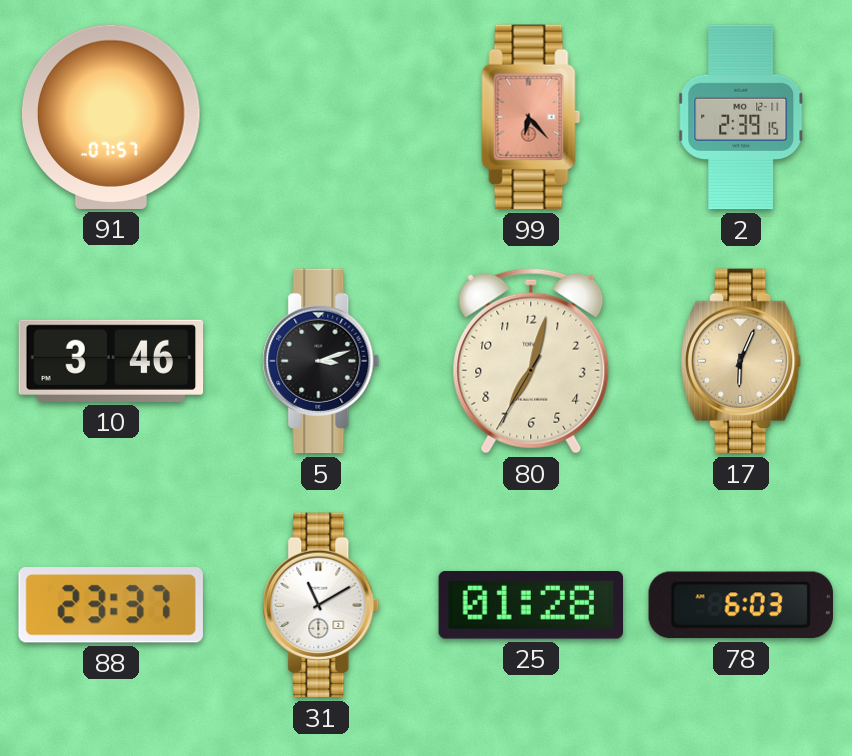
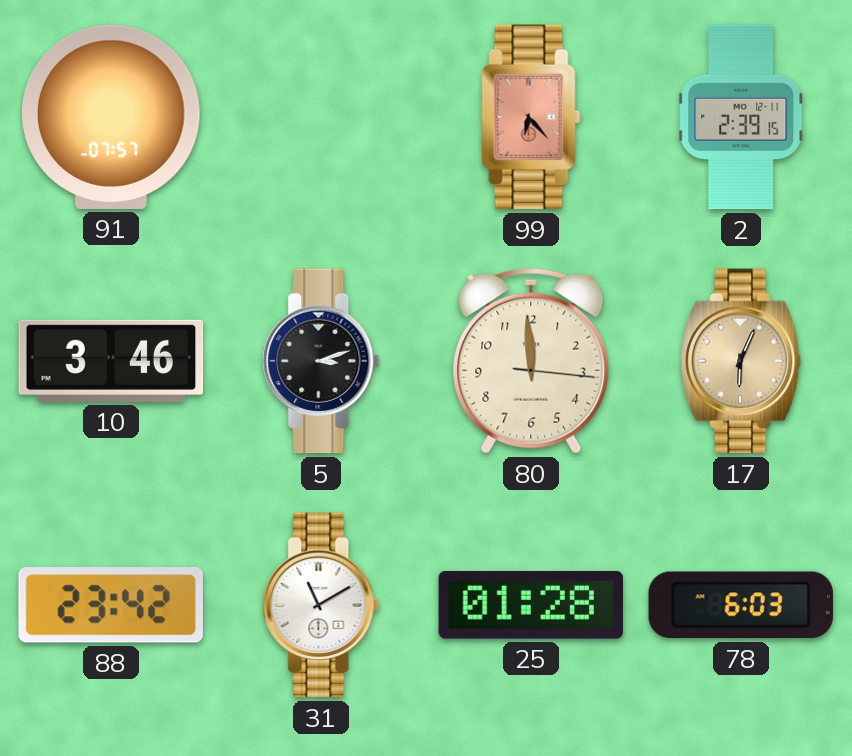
80: 7:02 -> 11:59
88: 23:37 -> 23:42
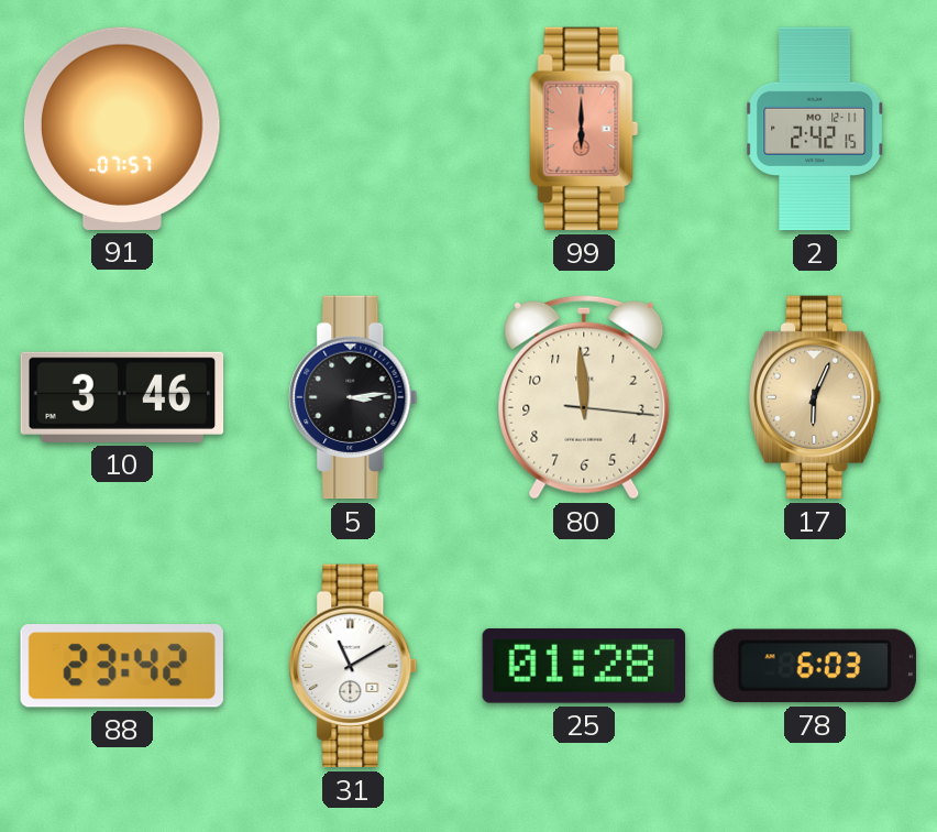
99: 6:23 -> 6:00
2: 2:39 -> 2:42
5: 3:12 -> 3:14
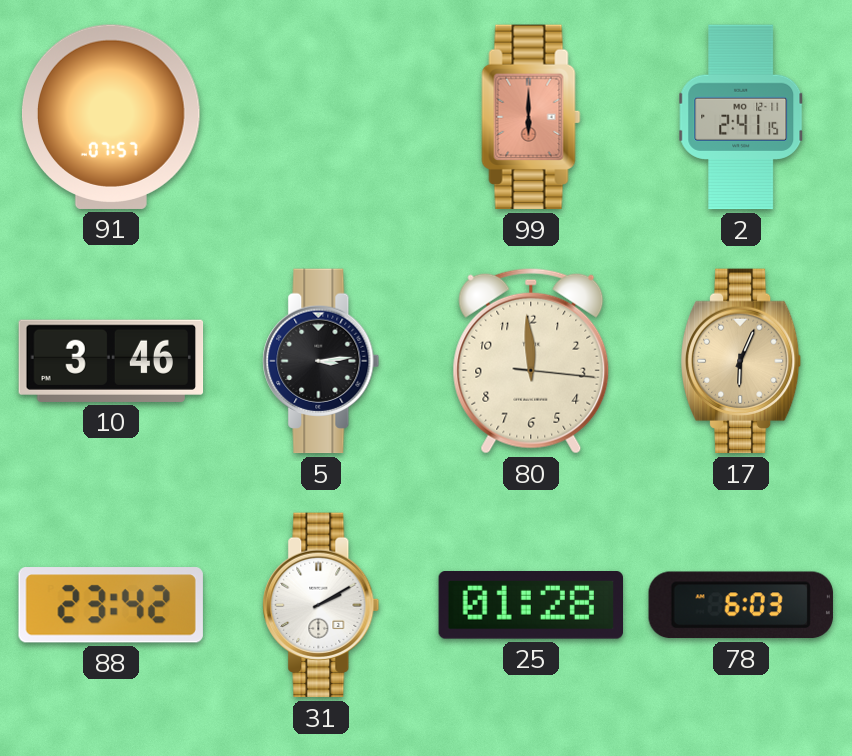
2: 2:42 -> 2:41
31: 11:10 -> 2:10
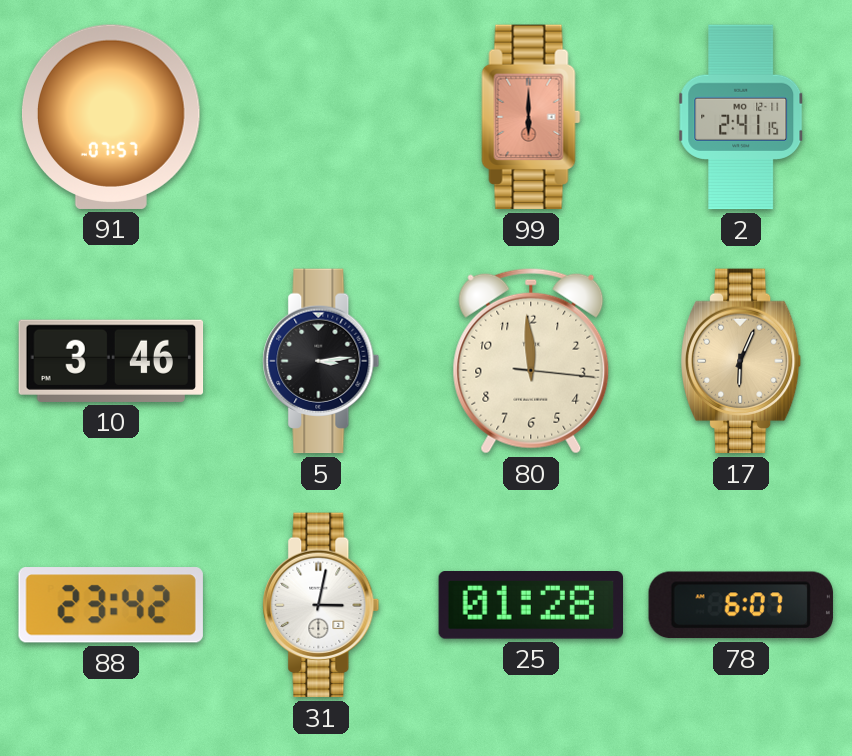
31: 2:10 -> 3:02
78: 6:03 -> 6:07
